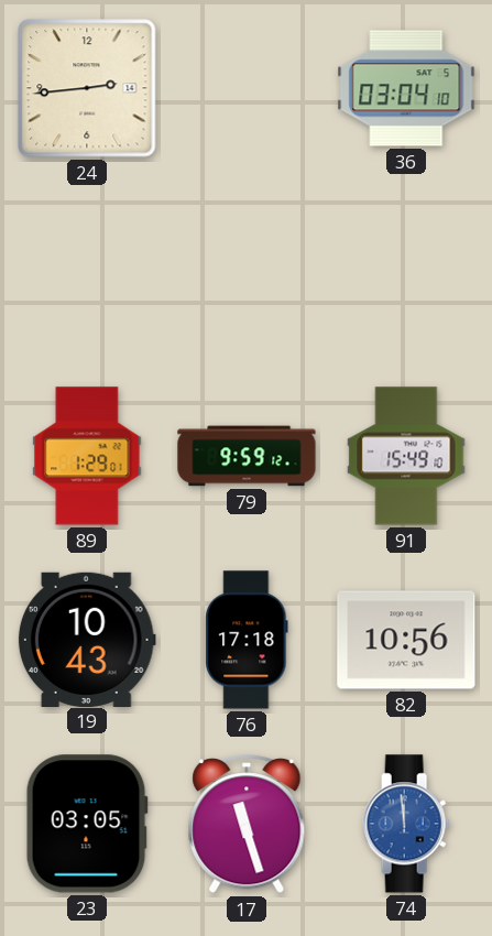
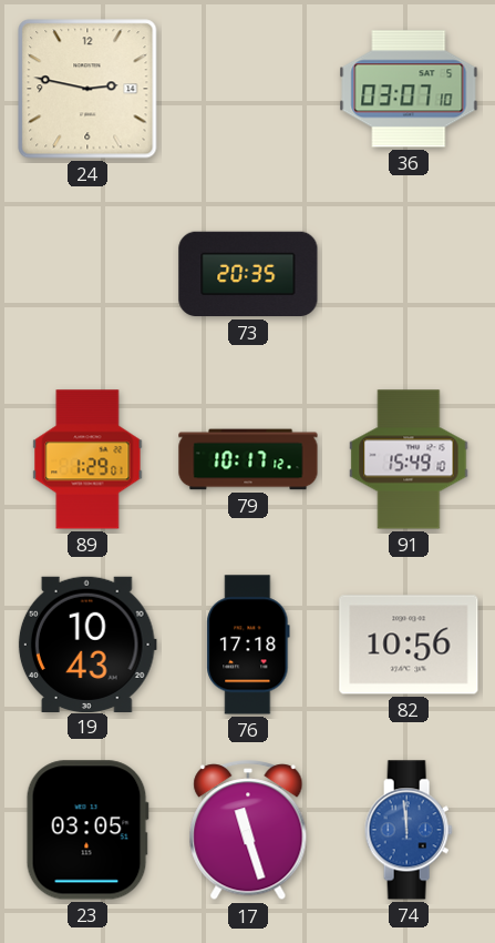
24: 2:44 -> 2:47
36: 03:04 -> 03:07
73: none -> 20:35
79: 9:59 -> 10:17
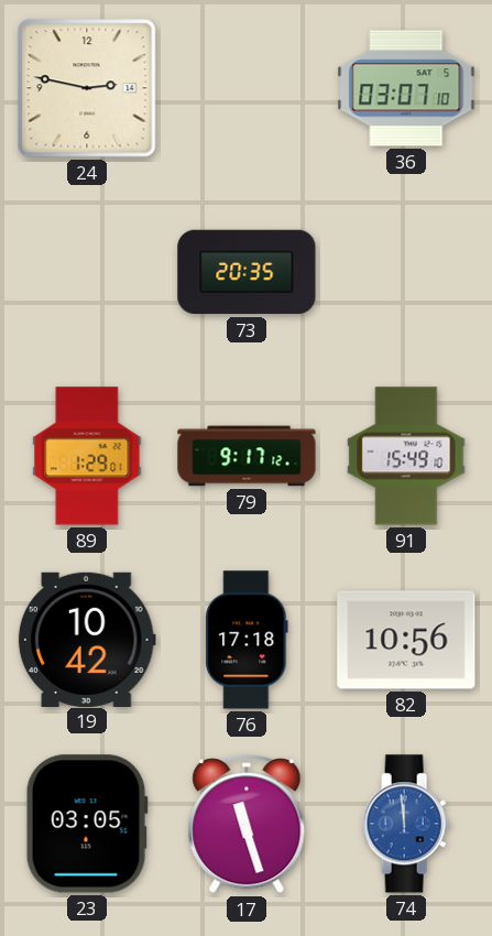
79: 10:17 -> 9:17
19: 10:43 -> 10:42
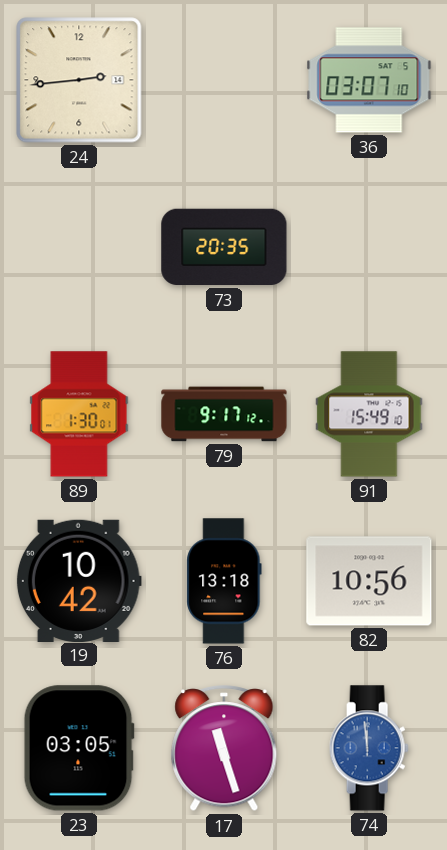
24: 2:47 -> 2:44
89: 1:29 -> 1:30
76: 17:18 -> 13:18
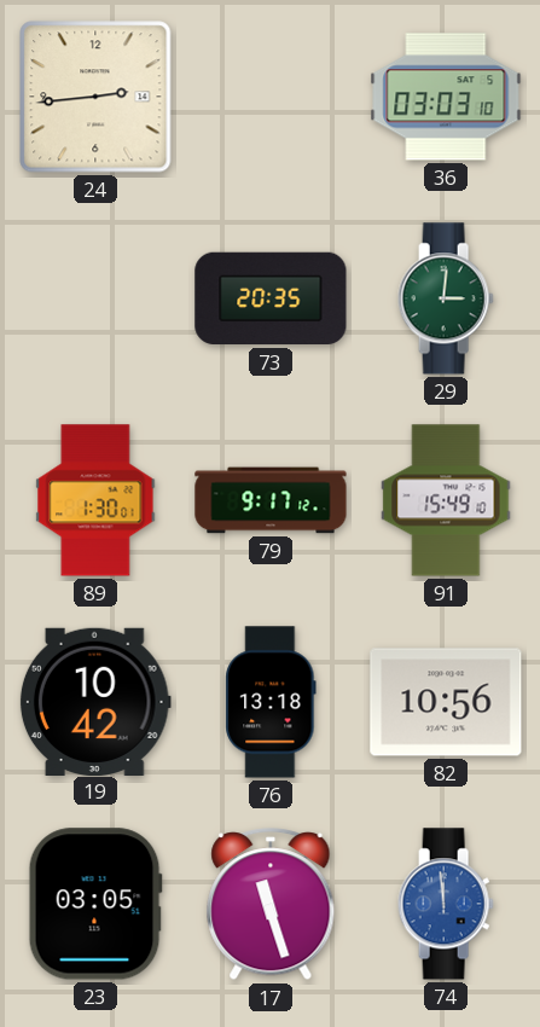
36: 03:07 -> 03:03
29: none -> 3:01
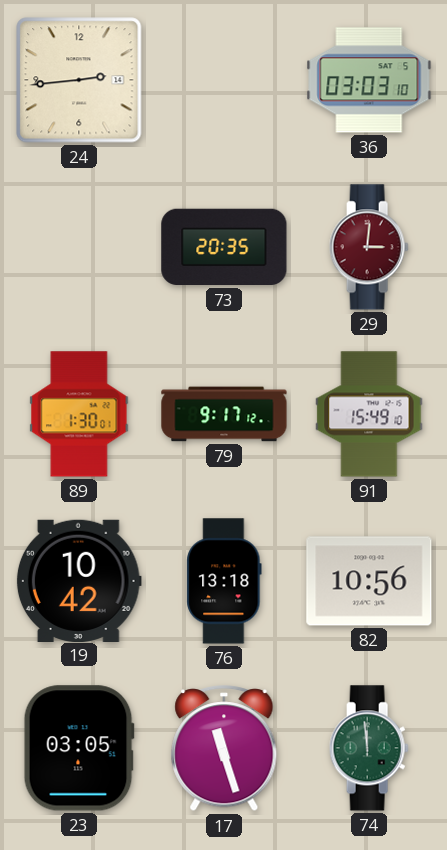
29 dial: green -> burgundy
74 dial: blue -> green
